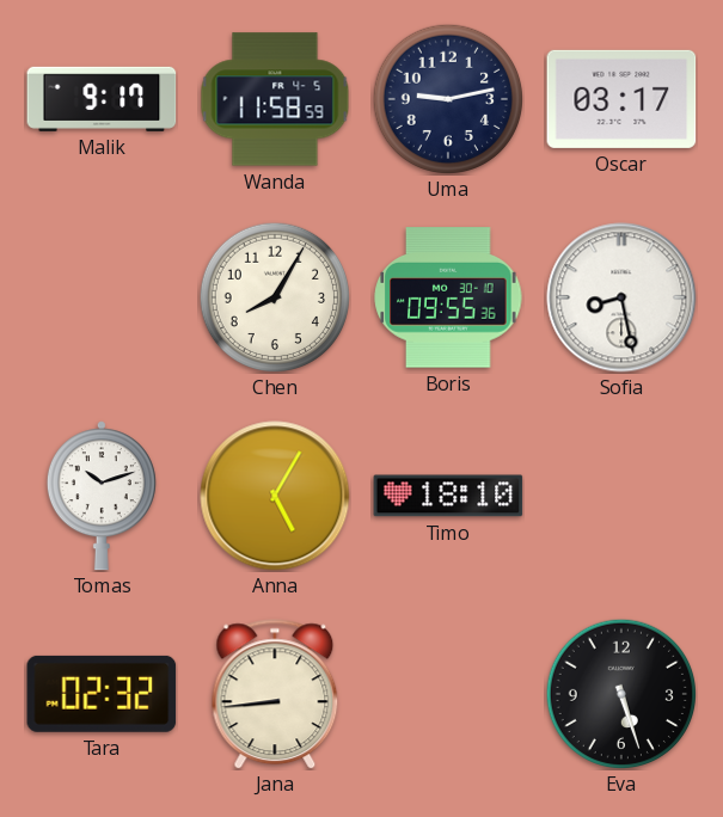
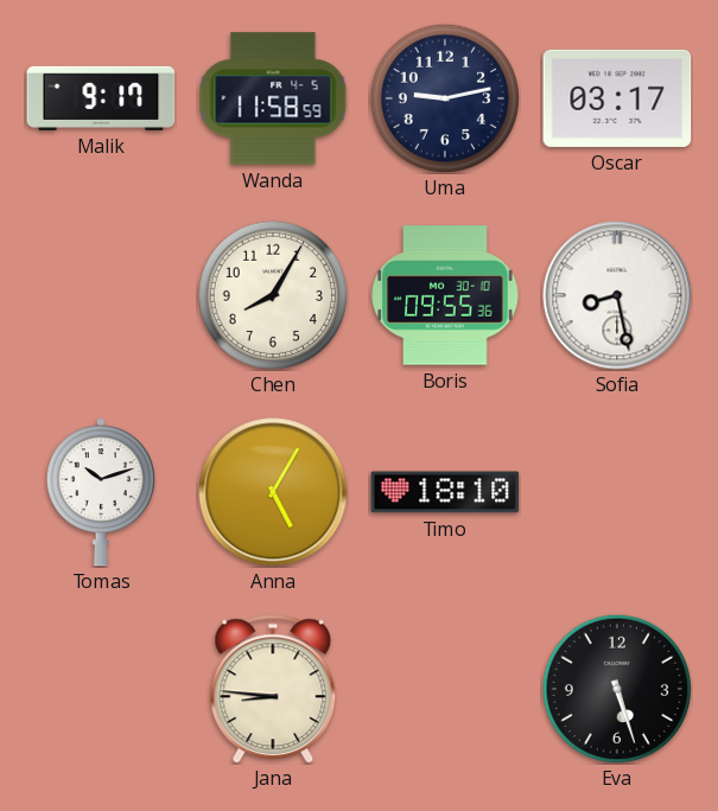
Tara: 02:32 -> none
Jana: 8:44 -> 8:46
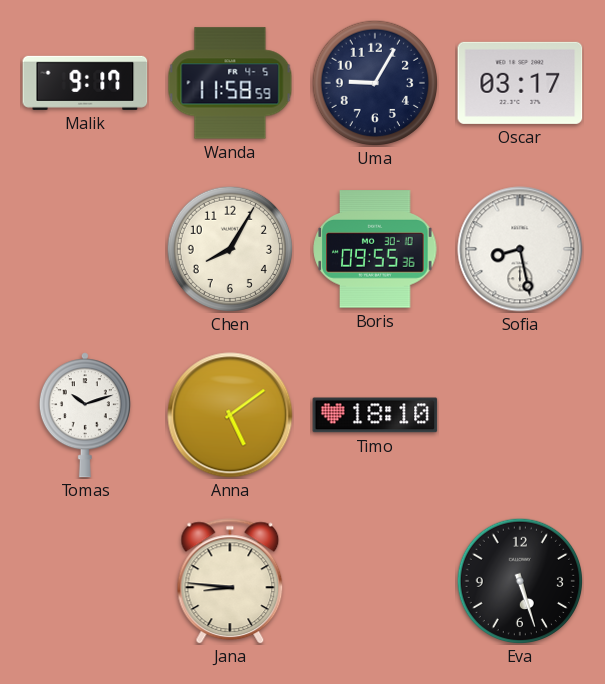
Uma: 9:13 -> 9:05
Anna: 5:05 -> 5:09
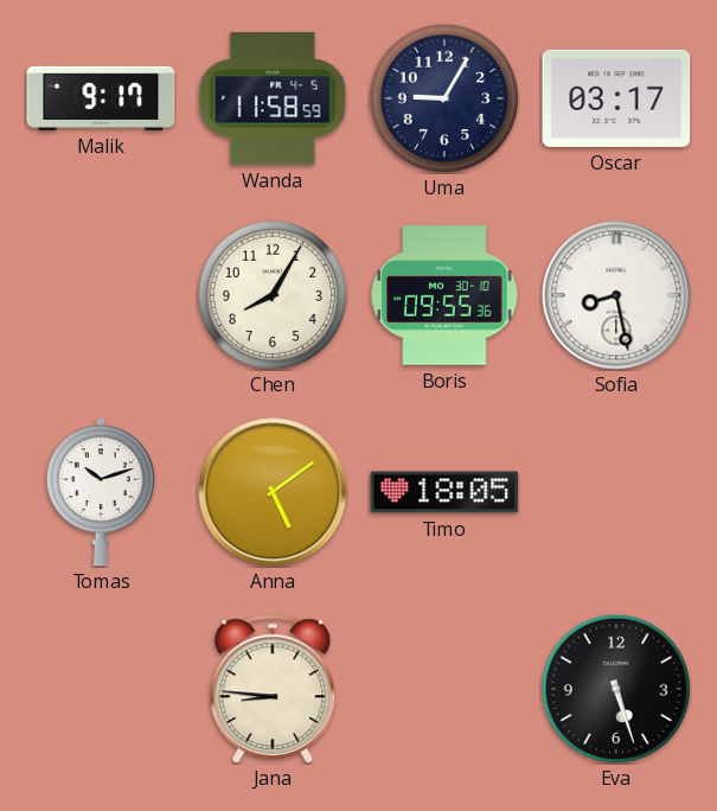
Timo: 18:10 -> 18:05
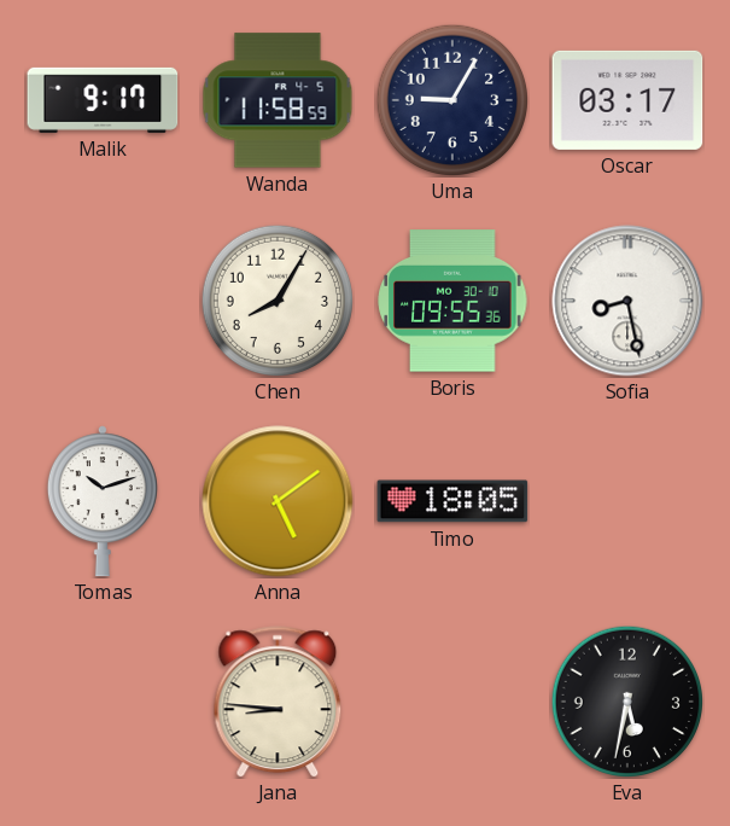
Eva: 5:27 -> 5:32
